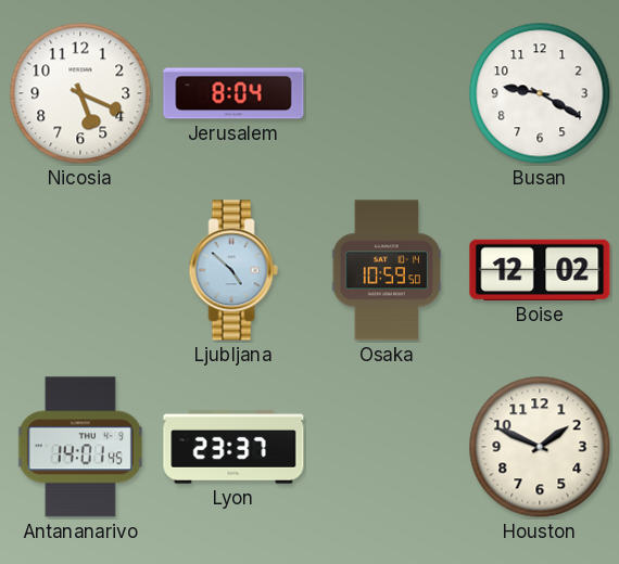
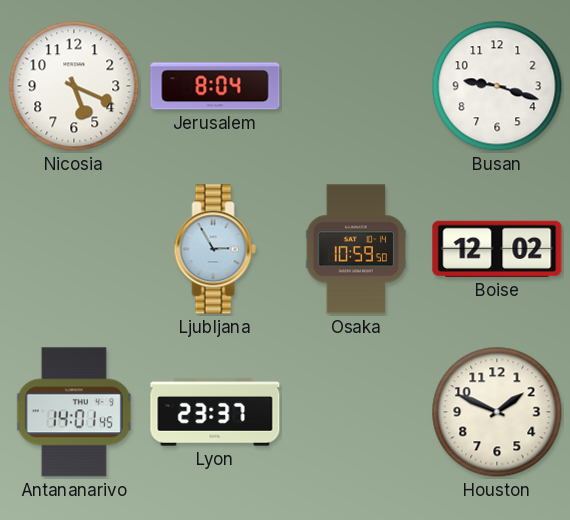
Busan: 9:20 -> 9:18
Ljubljana: 4:52 -> 2:55
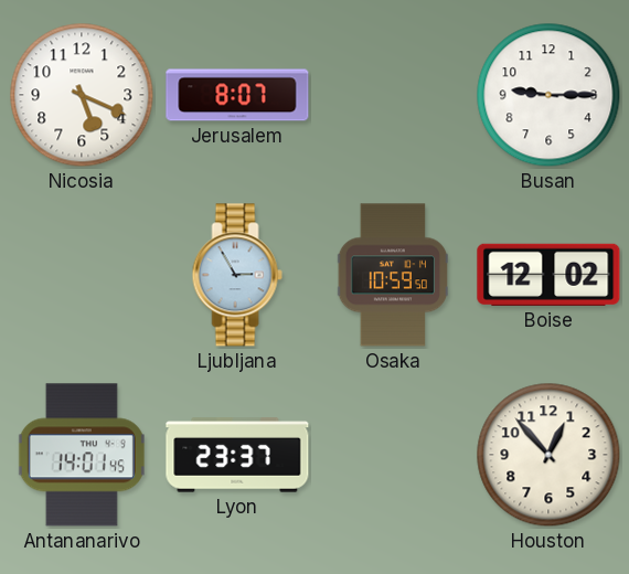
Jerusalem: 8:04 -> 8:07
Busan: 9:18 -> 9:15
Houston: 1:49 -> 12:53
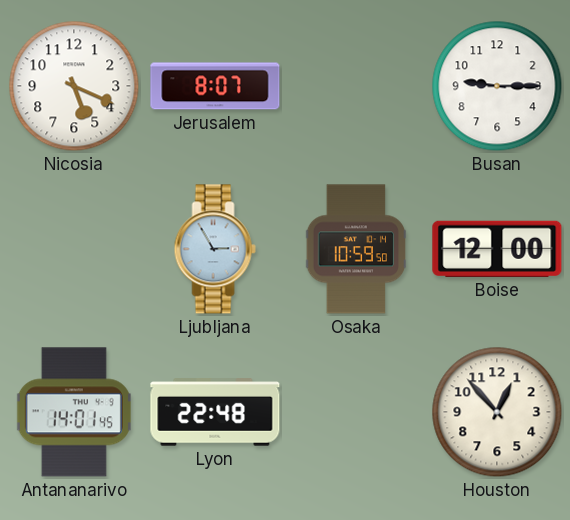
Boise: 12:02 -> 12:00
Lyon: 23:37 -> 22:48
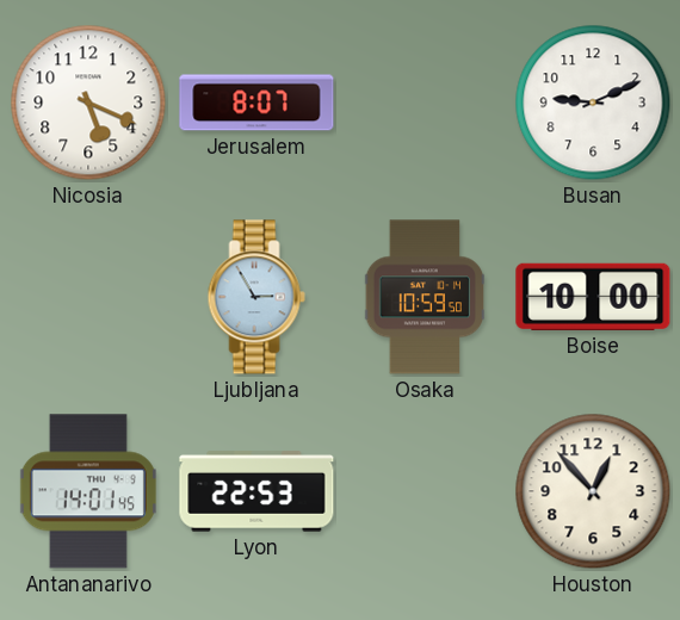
Busan: 9:15 -> 9:11
Boise: 12:00 -> 10:00
Lyon: 22:48 -> 22:53
